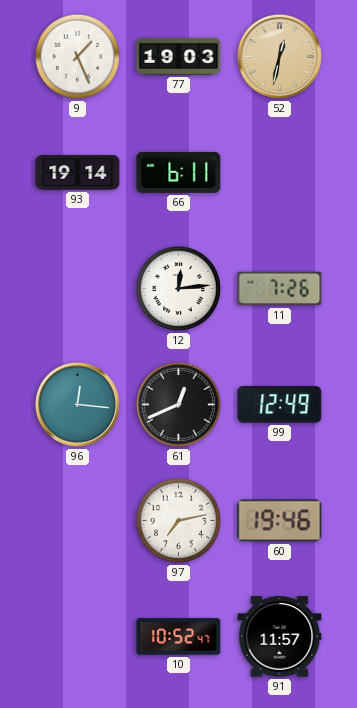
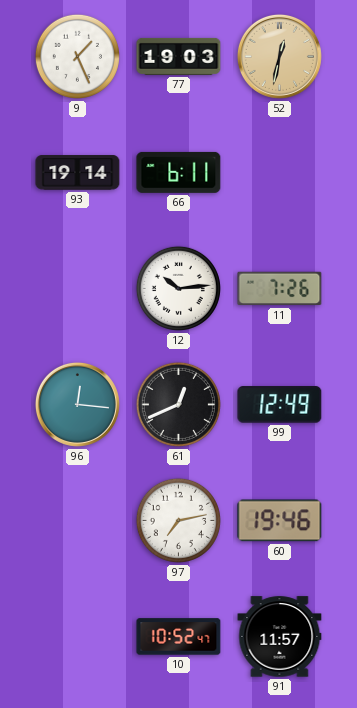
12: 12:14 -> 10:14
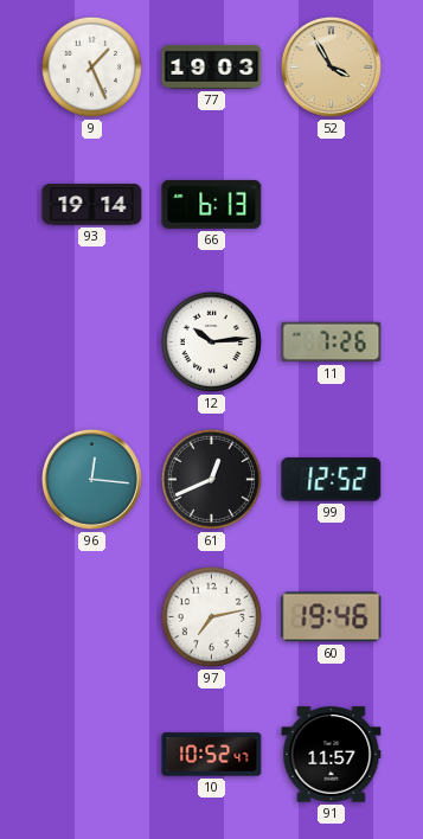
52: 12:32 -> 3:55
66: 6:11 -> 6:13
99: 12:49 -> 12:52
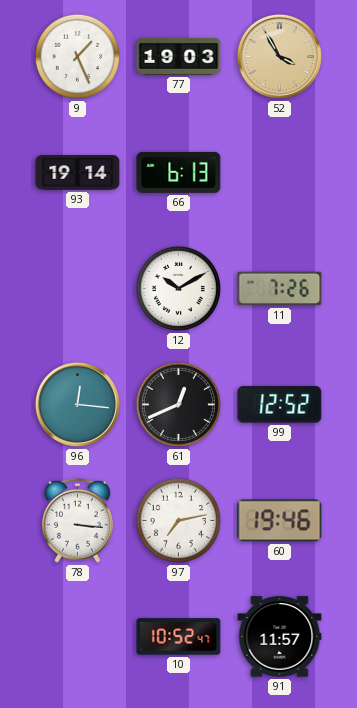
12: 10:14 -> 10:10
78: none -> 3:16
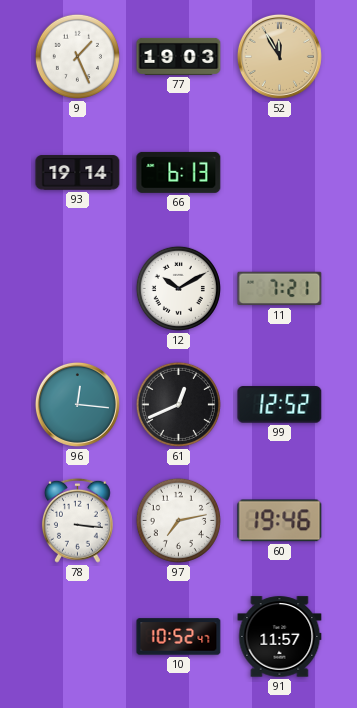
52: 3:55 -> 11:55
11: 7:26 -> 7:21
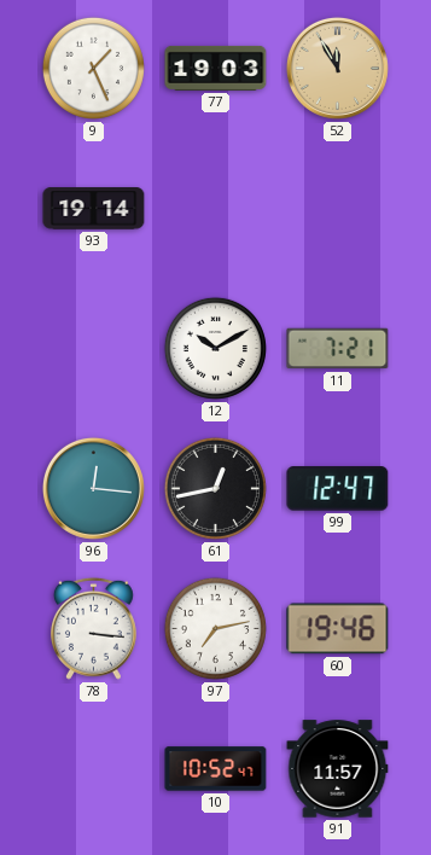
66: 6:13 -> none
61: 12:41 -> 12:43
99: 12:52 -> 12:47
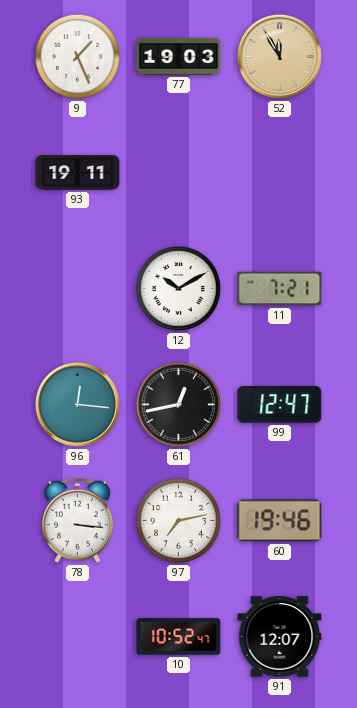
93: 19:14 -> 19:11
91: 11:57 -> 12:07
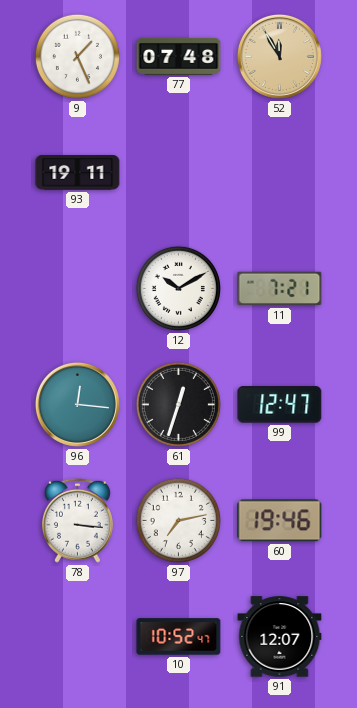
77: 19:03 -> 07:48
61: 12:43 -> 12:33
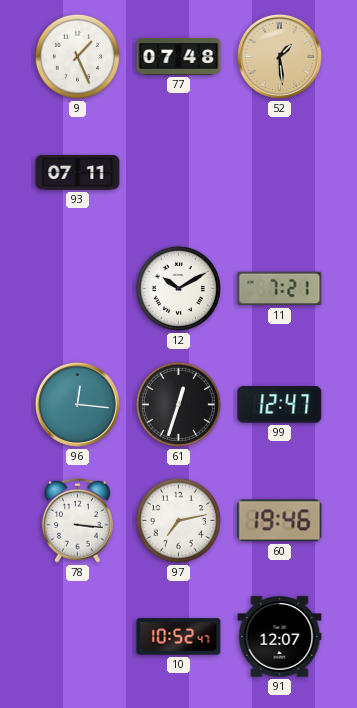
52: 11:55 -> 1:29
93: 19:11 -> 07:11
